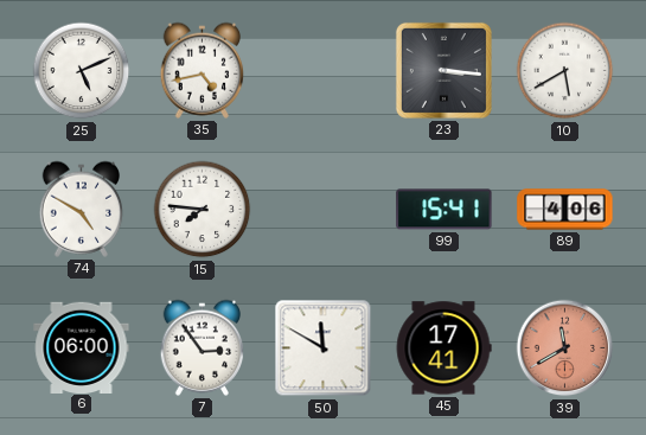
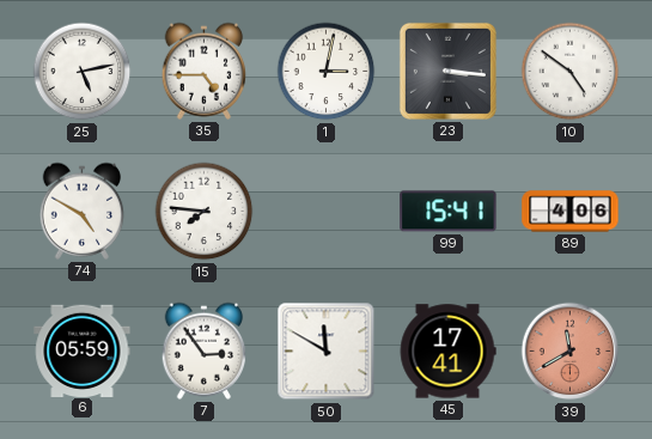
25: 5:11 -> 5:13
35: 4:43 -> 4:45
1: none -> 3:02
10: 5:40 -> 4:51
6: 06:00 -> 05:59
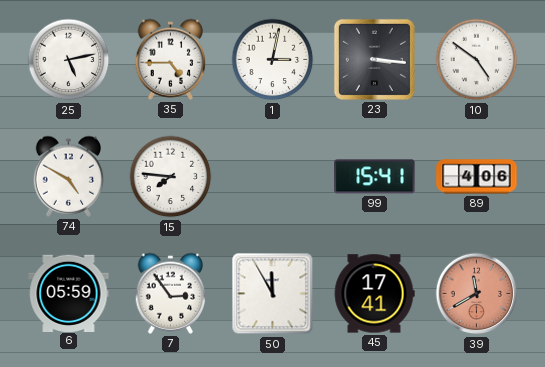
50: 11:50 -> 11:55
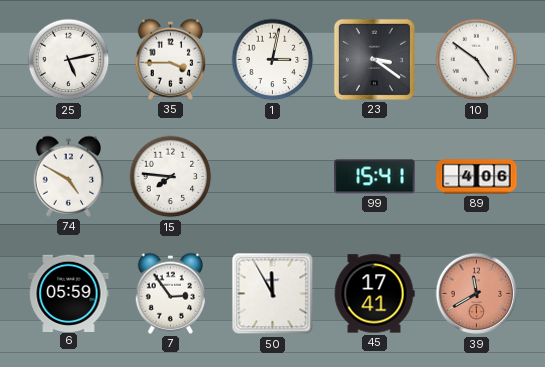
35: 4:45 -> 3:45
23: 3:16 -> 3:21
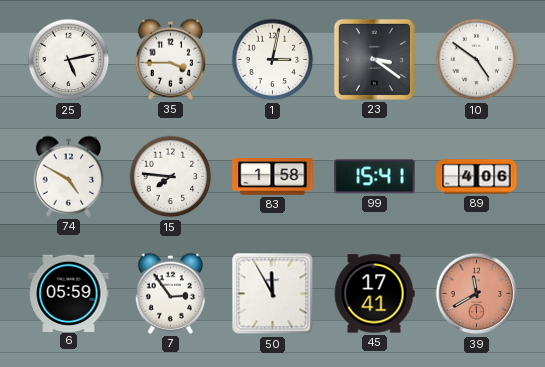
83: none -> 1:58
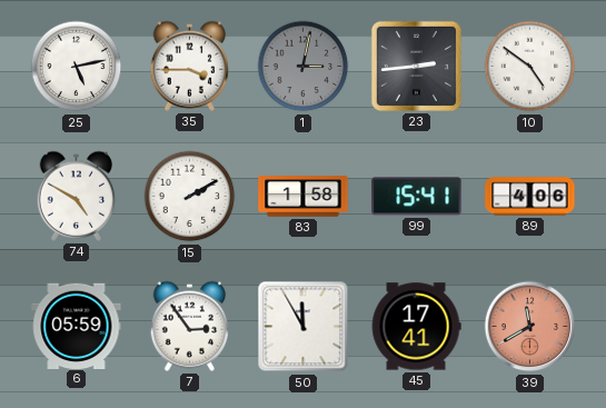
1 dial: white -> grey
23: 3:21 -> 2:44
15: 7:46 -> 2:10
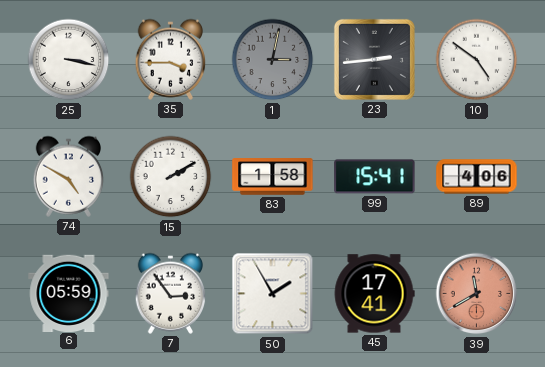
25: 5:13 -> 3:17
50: 11:55 -> 1:55
